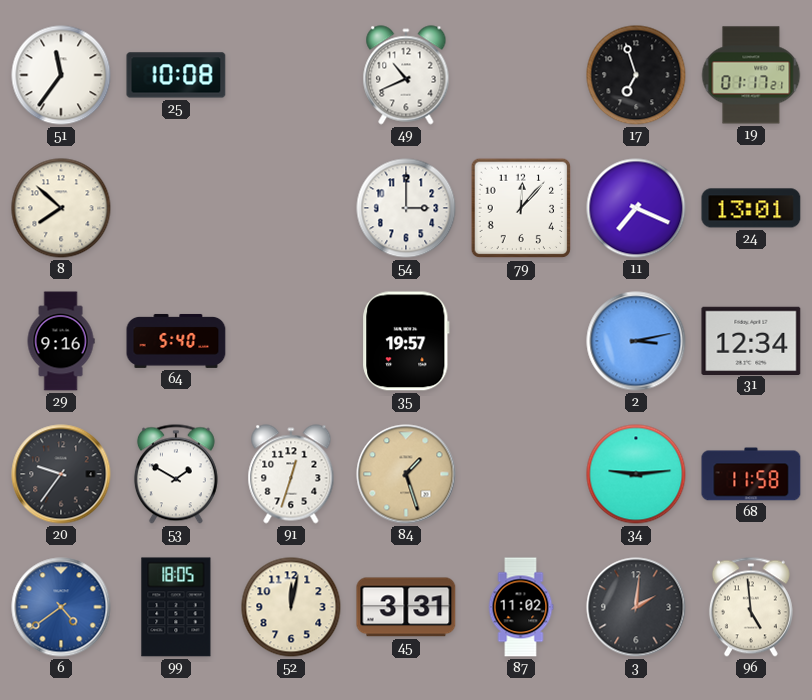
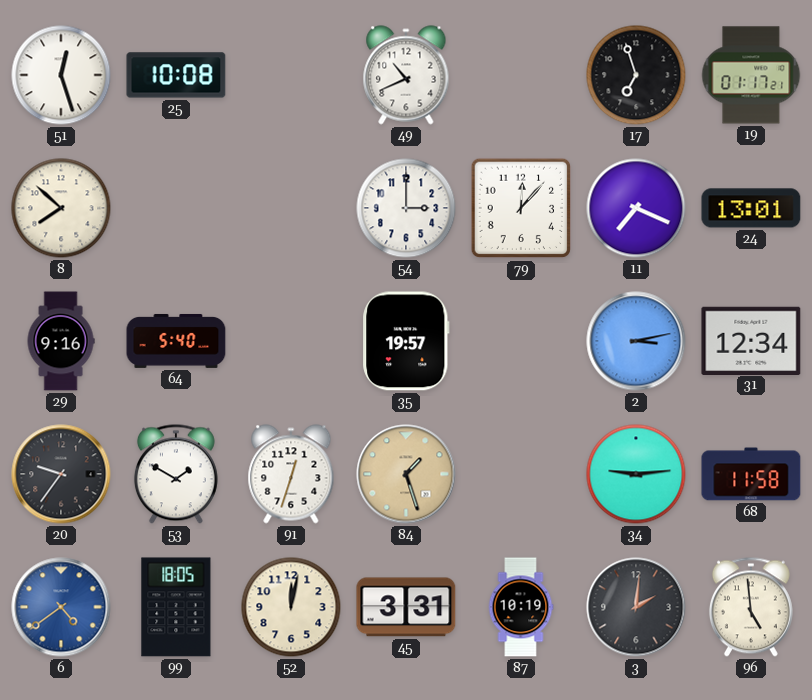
51: 11:36 -> 12:27
87: 11:02 -> 10:19
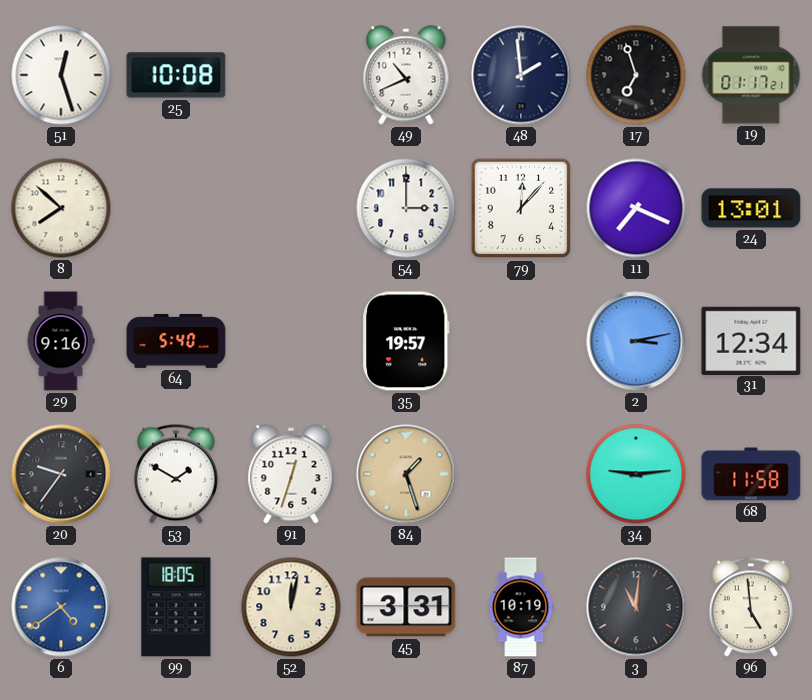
48: none -> 1:59
3: 2:01 -> 11:01
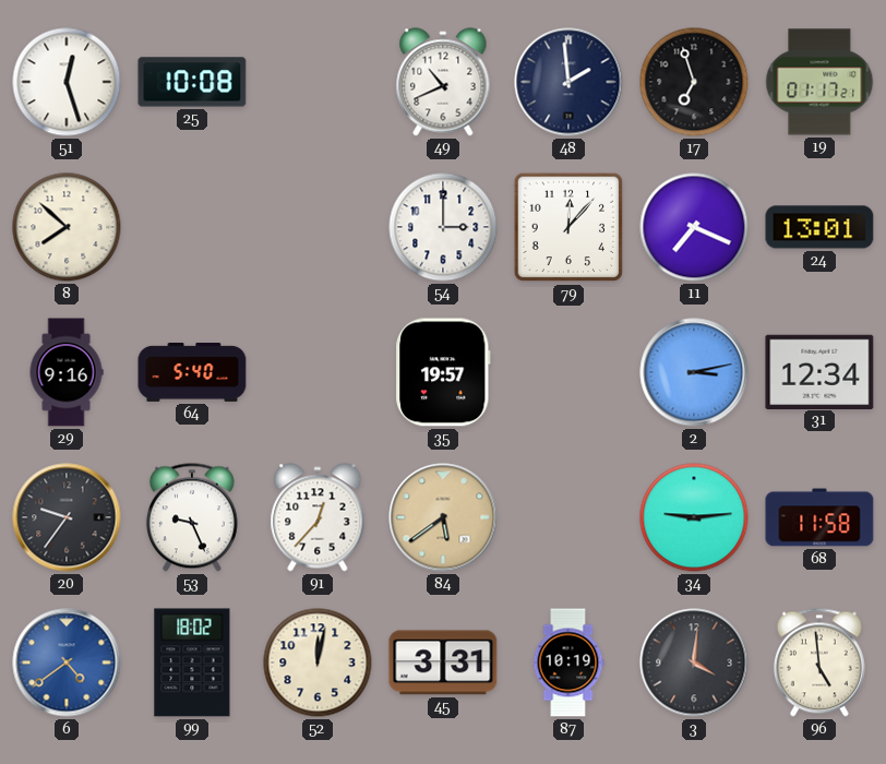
53: 1:50 -> 9:26
91: 12:33 -> 12:37
84: 1:27 -> 5:39
99: 18:05 -> 18:02
3: 11:01 -> 4:01
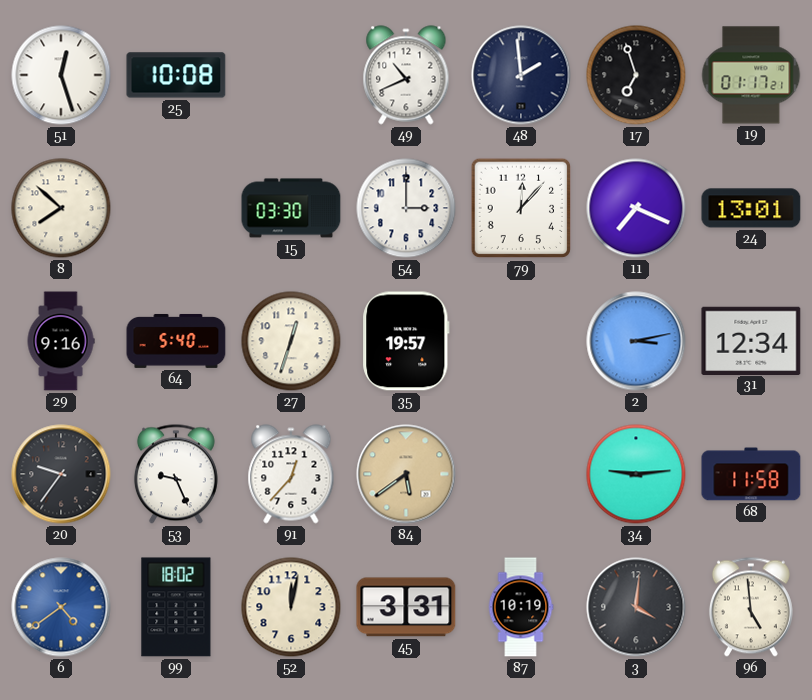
15: none -> 03:30
27: none -> 12:33
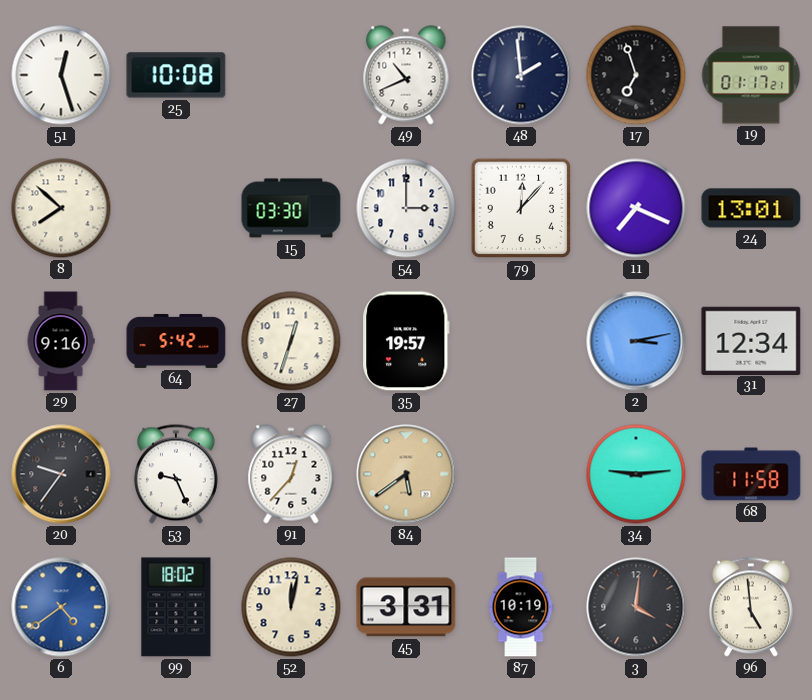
64: 5:40 -> 5:42
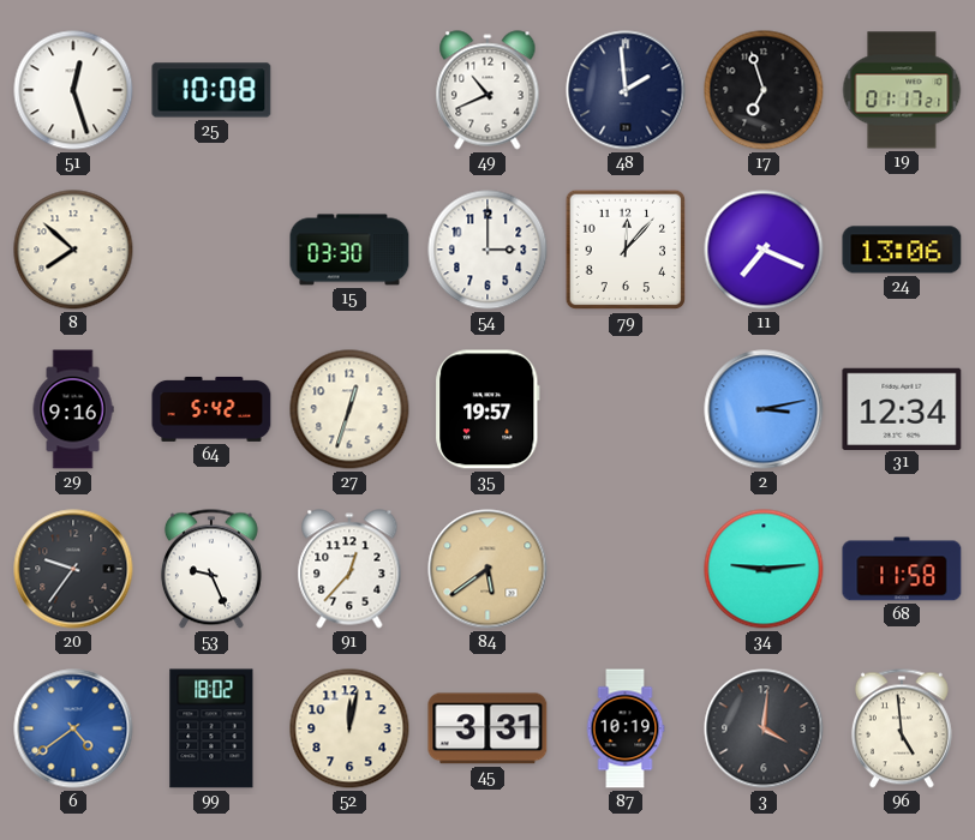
24: 13:01 -> 13:06
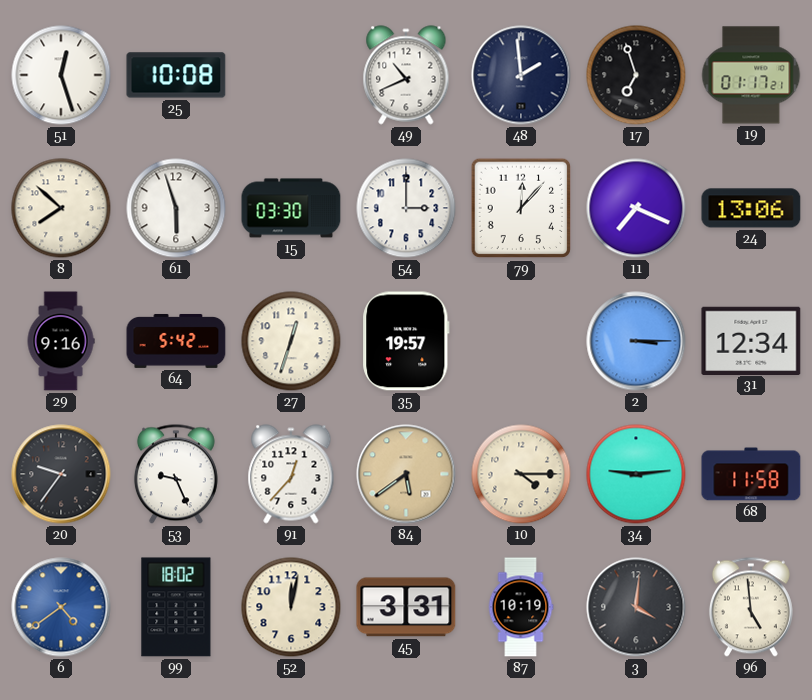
61: none -> 5:57
2: 3:13 -> 3:15
10: none -> 4:15
